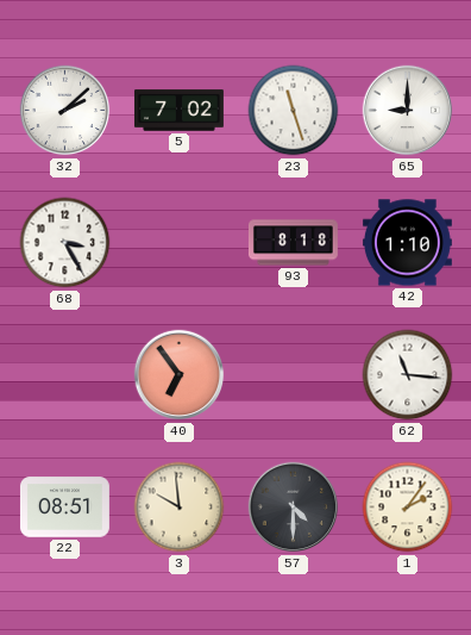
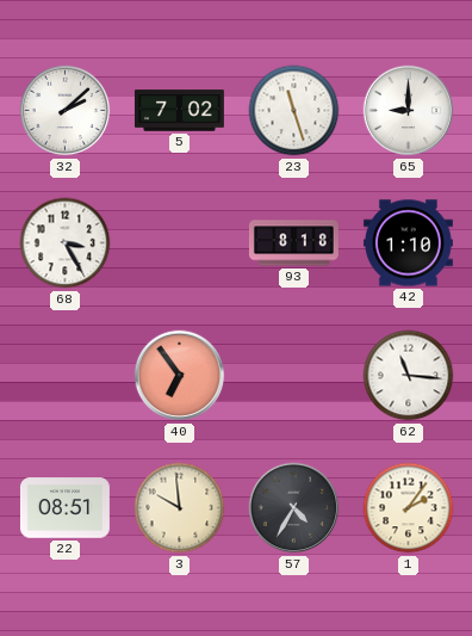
57: 4:30 -> 4:35
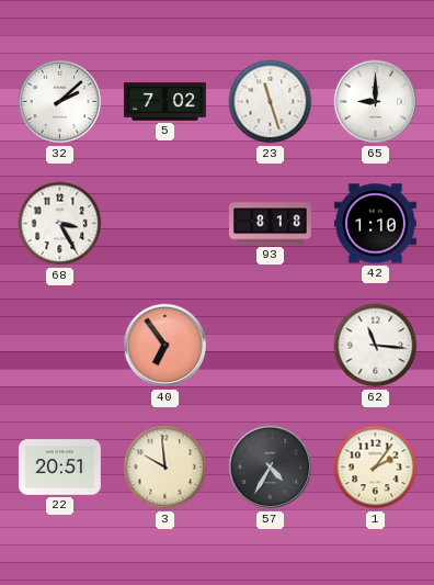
22: 08:51 -> 20:51
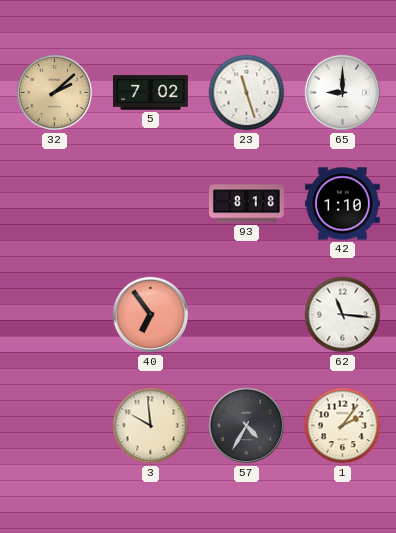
32 dial: white -> champagne
68: 3:25 -> none
22: 20:51 -> none
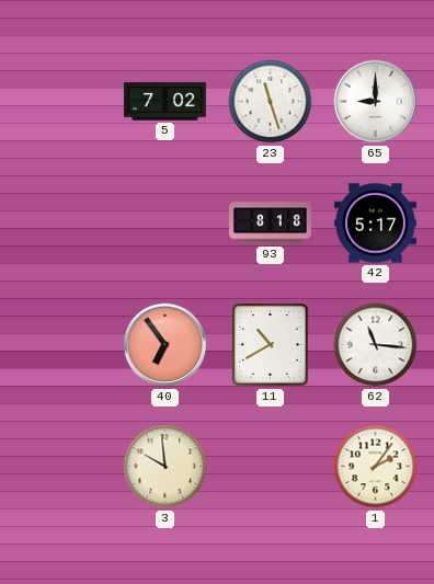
32: 2:08 -> none
42: 1:10 -> 5:17
11: none -> 10:40
57: 4:35 -> none
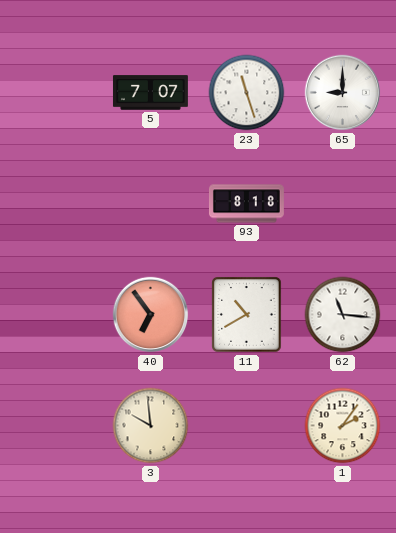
5: 7:02 -> 7:07
42: 5:17 -> none
